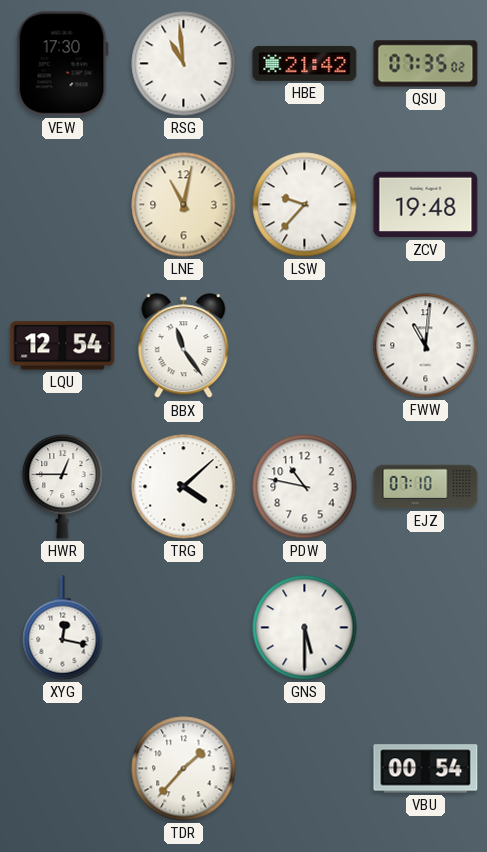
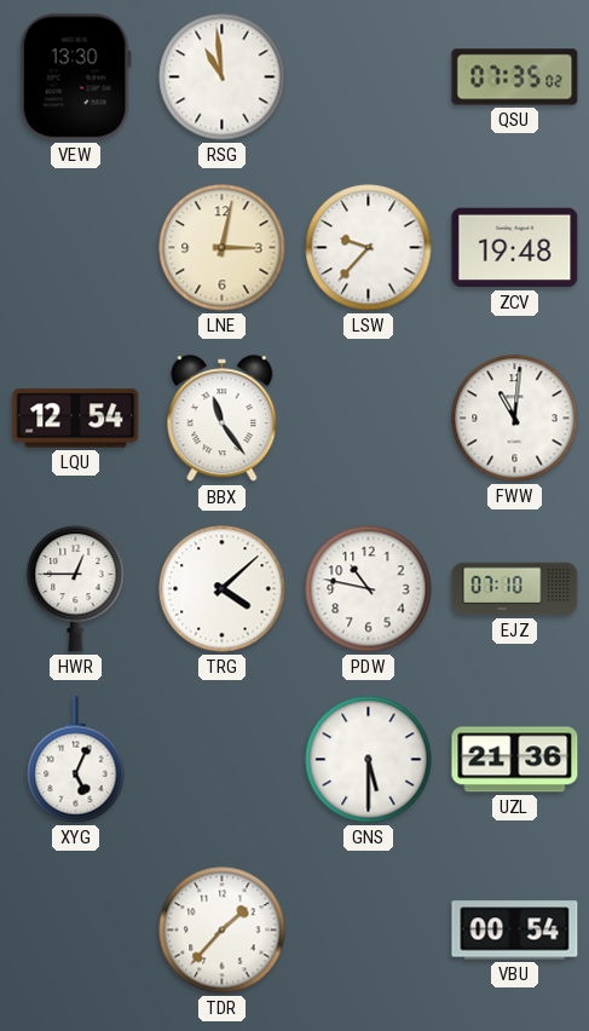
VEW: 17:30 -> 13:30
HBE: 21:42 -> none
LNE: 11:02 -> 3:02
XYG: 12:17 -> 5:04
UZL: none -> 21:36
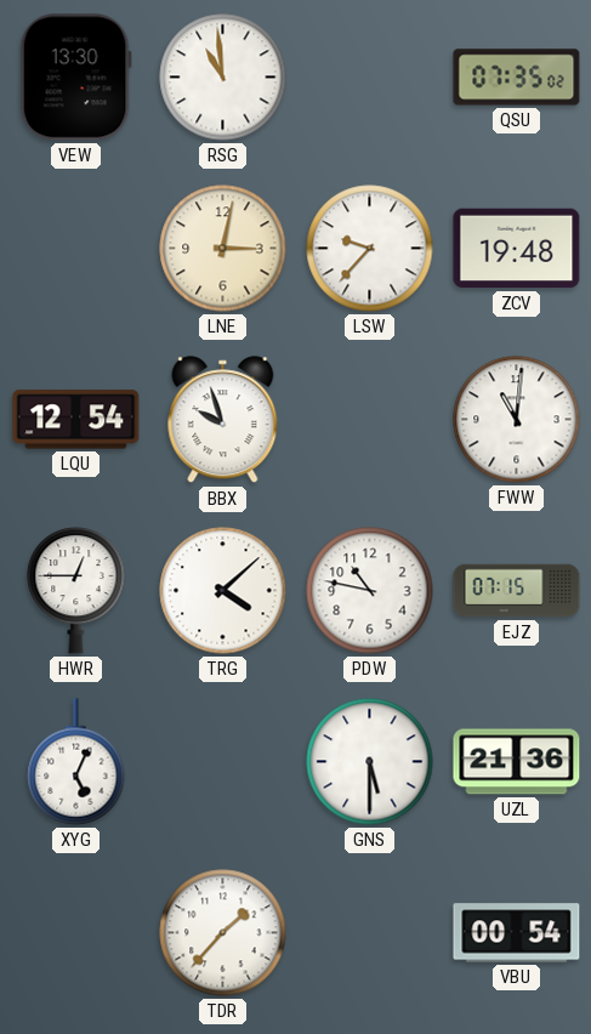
BBX: 11:24 -> 9:57
EJZ: 07:10 -> 07:15
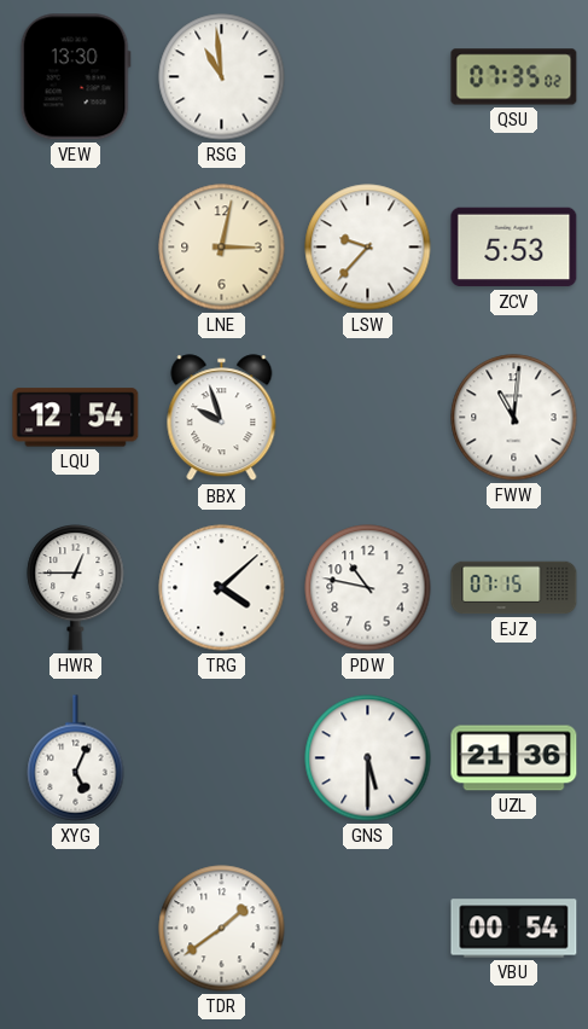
ZCV: 19:48 -> 5:53
TDR: 1:37 -> 1:39
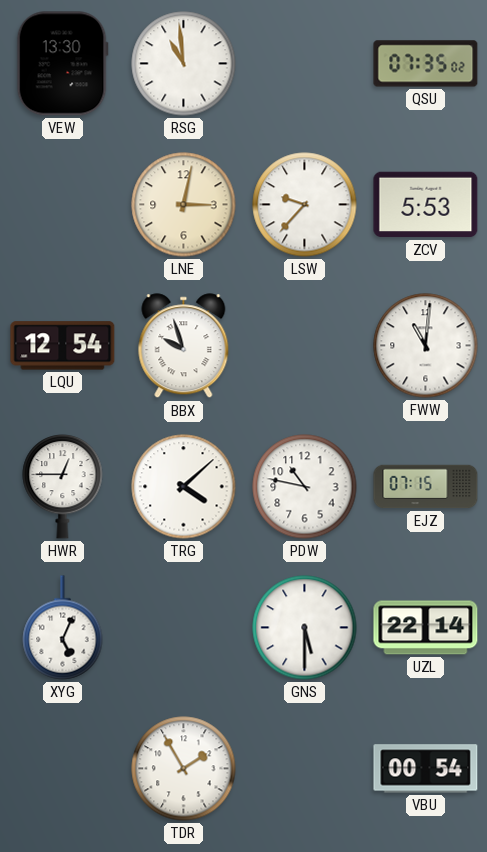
UZL: 21:36 -> 22:14
TDR: 1:39 -> 1:55
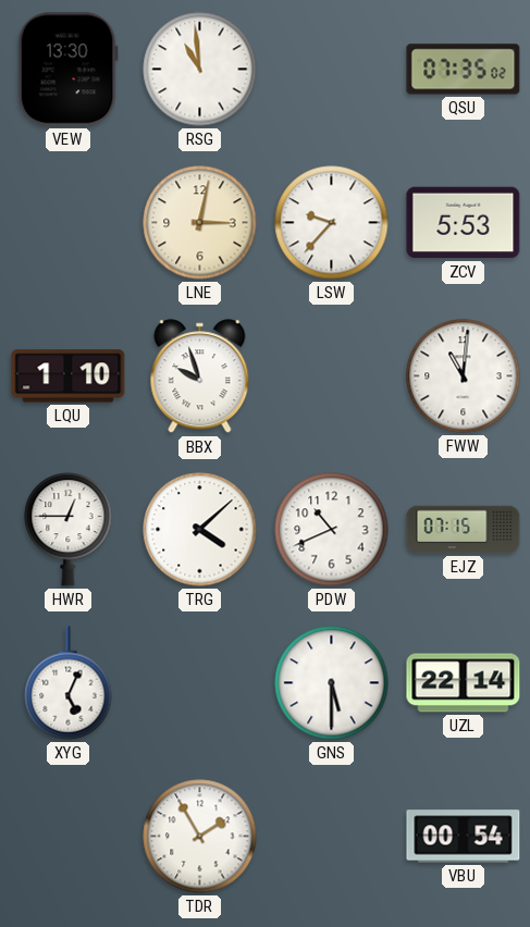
LQU: 12:54 -> 1:10
PDW: 10:47 -> 10:41
